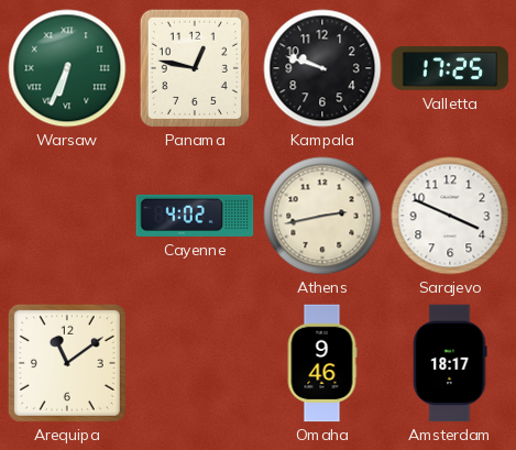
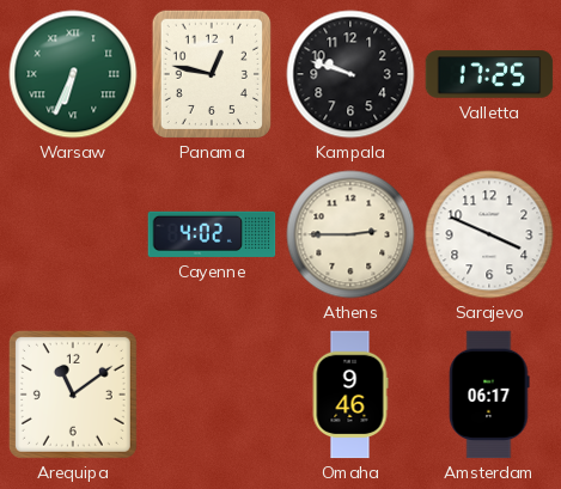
Athens: 2:43 -> 2:45
Amsterdam: 18:17 -> 06:17
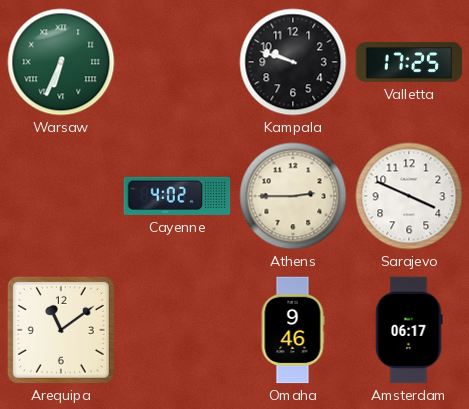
Panama: 12:47 -> none
